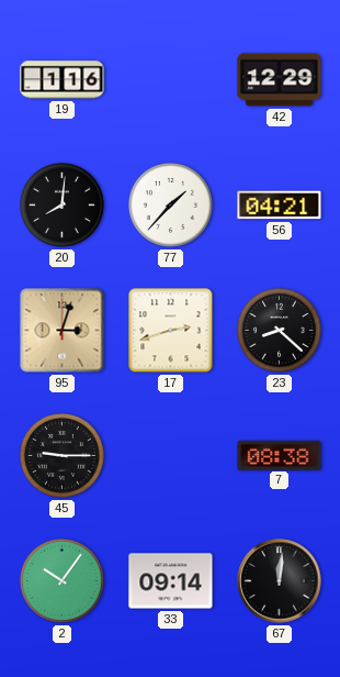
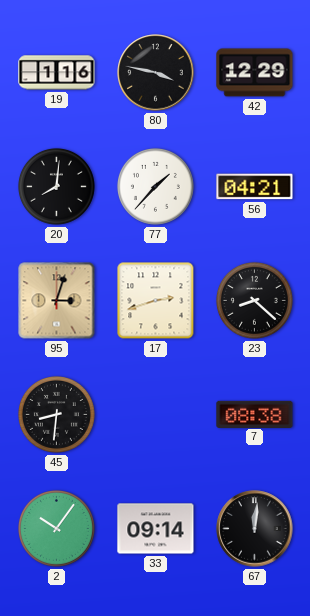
80: none -> 3:47
45: 9:15 -> 8:31
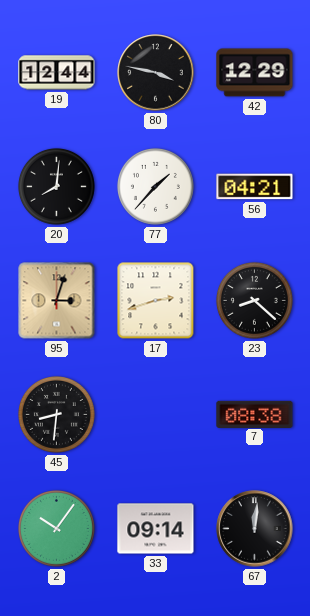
19: 1:16 -> 12:44
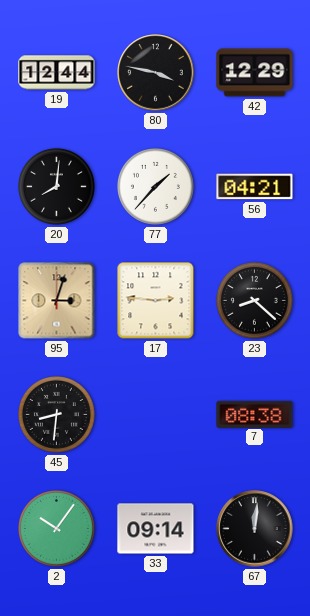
17: 2:42 -> 2:46
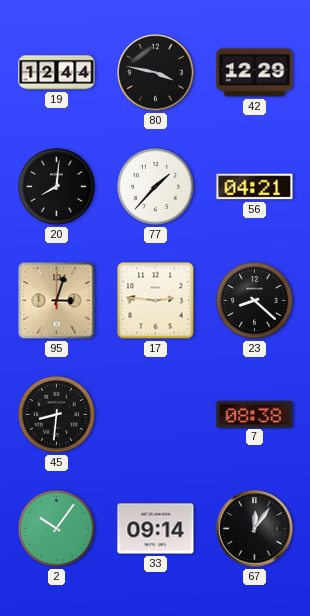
67: 12:01 -> 12:06
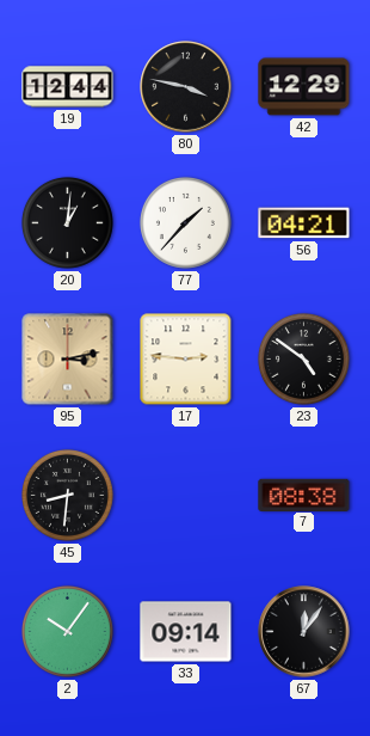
20: 8:01 -> 1:01
95: 3:03 -> 3:13
23: 8:22 -> 4:51
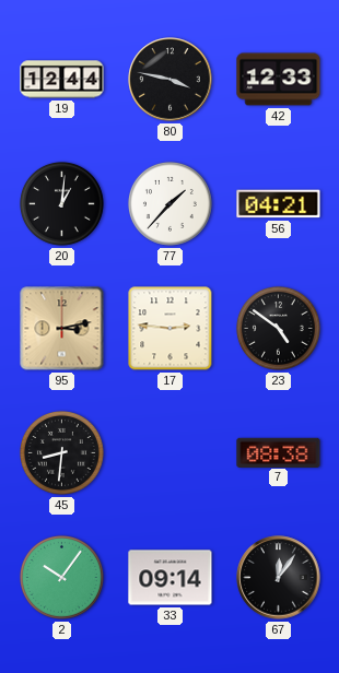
42: 12:29 -> 12:33
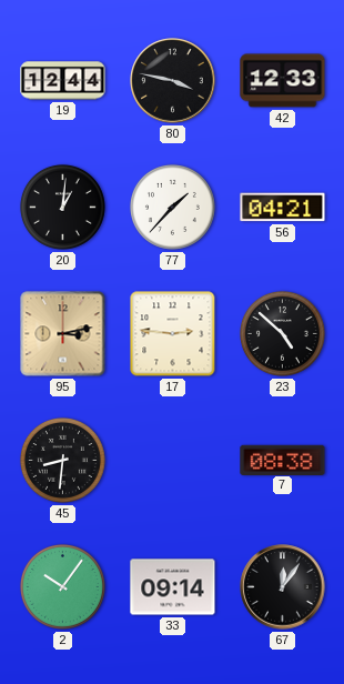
23: 4:51 -> 4:52
